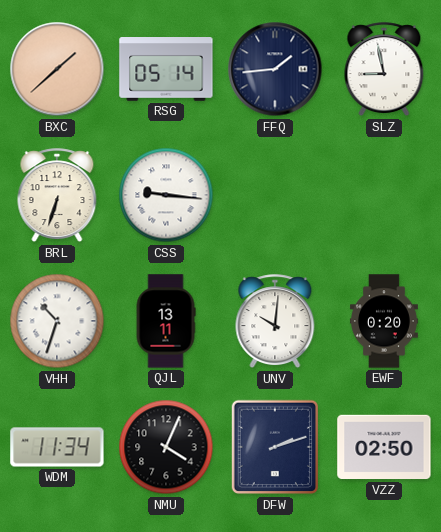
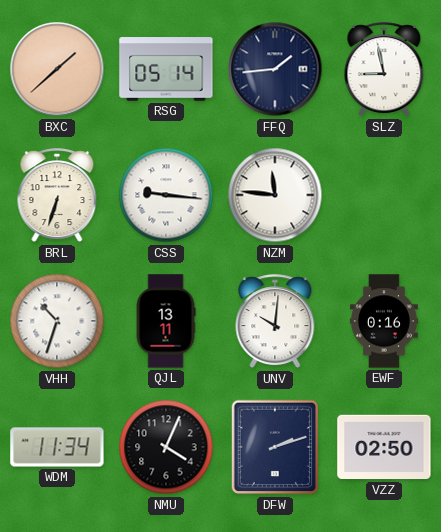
NZM: none -> 11:46
EWF: 0:20 -> 0:16
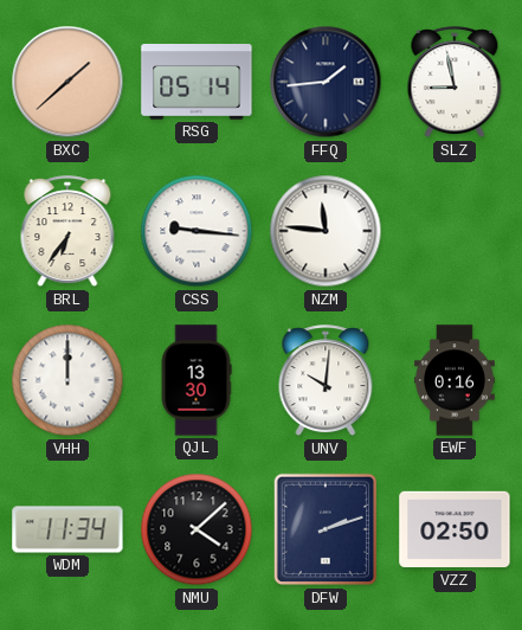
BRL: 6:33 -> 6:36
VHH: 10:33 -> 12:00
QJL: 13:11 -> 13:30
NMU: 4:04 -> 4:08
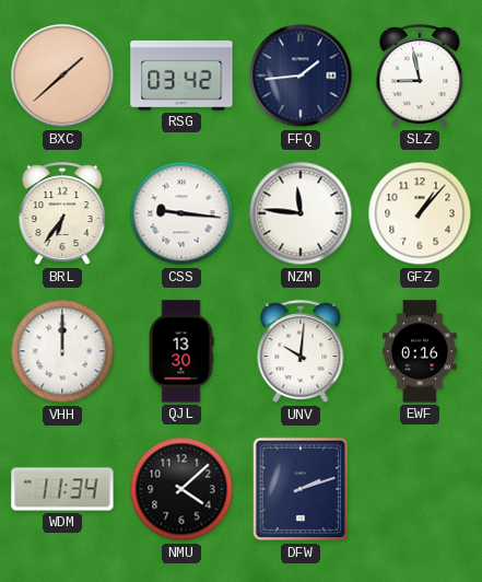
RSG: 05:14 -> 03:42
GFZ: none -> 1:07
VZZ: 02:50 -> none
